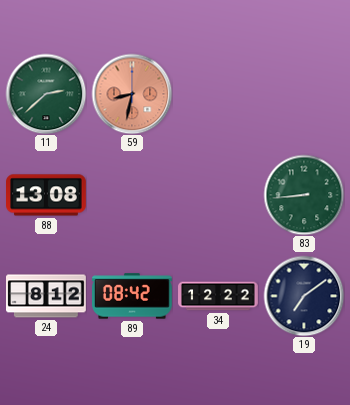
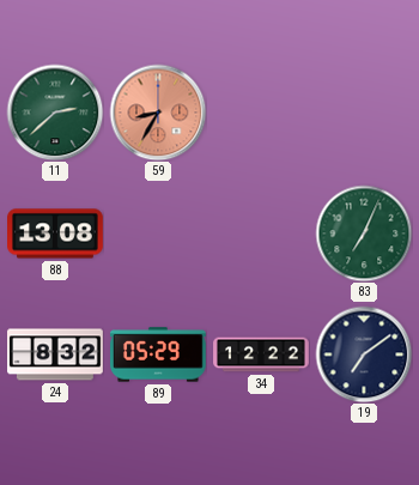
59: 8:32 -> 8:35
83: 8:44 -> 7:04
24: 8:12 -> 8:32
89: 08:42 -> 05:29
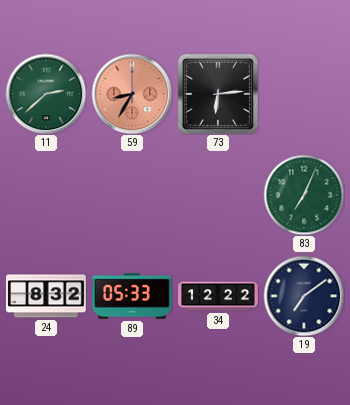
73: none -> 6:14
88: 13:08 -> none
89: 05:29 -> 05:33
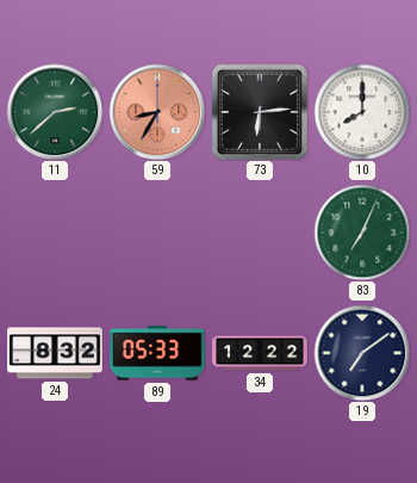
10: none -> 8:00
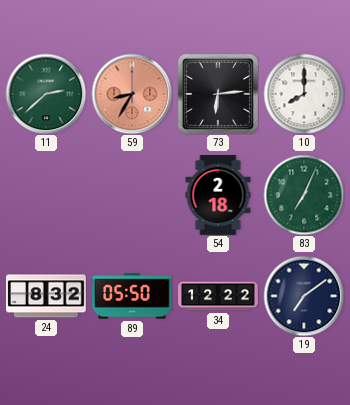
54: none -> 2:18
89: 05:33 -> 05:50
